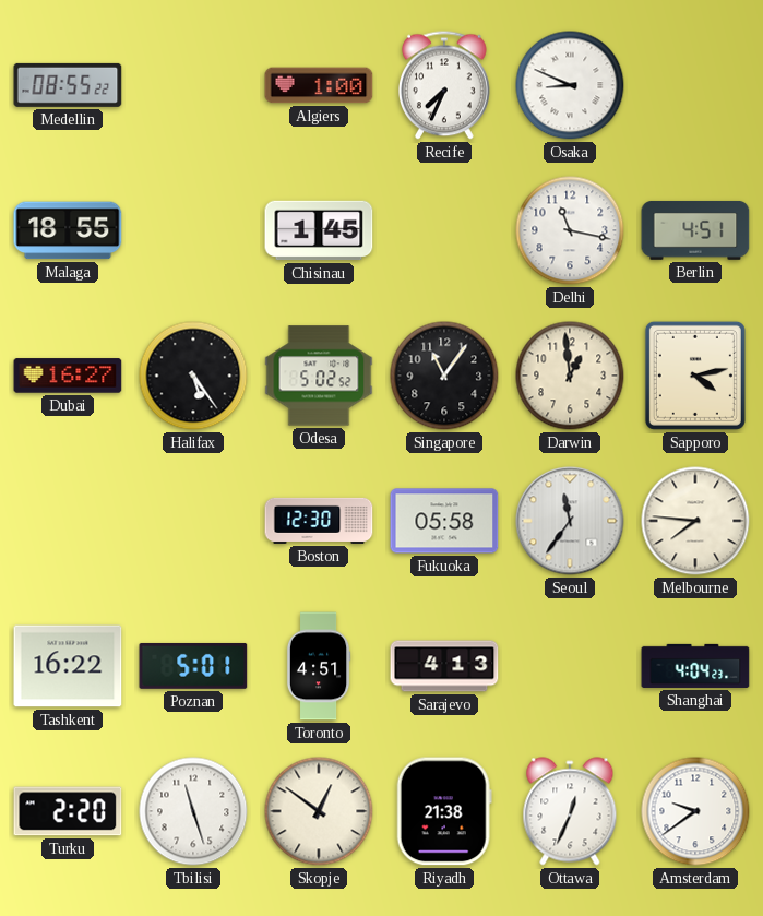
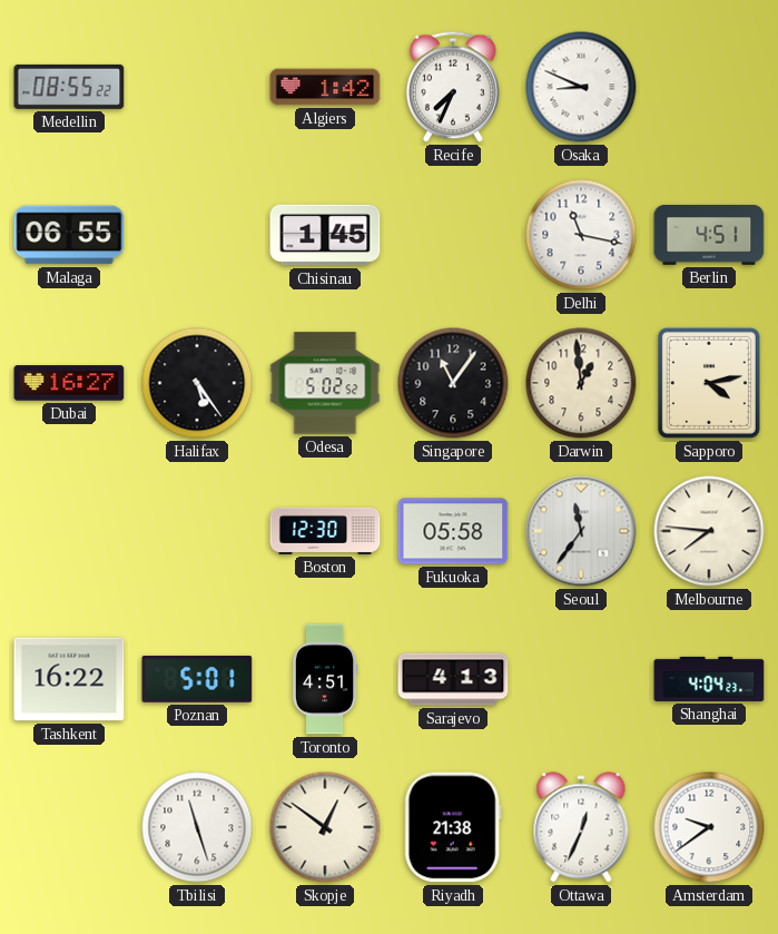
Algiers: 1:00 -> 1:42
Malaga: 18:55 -> 06:55
Turku: 2:20 -> none
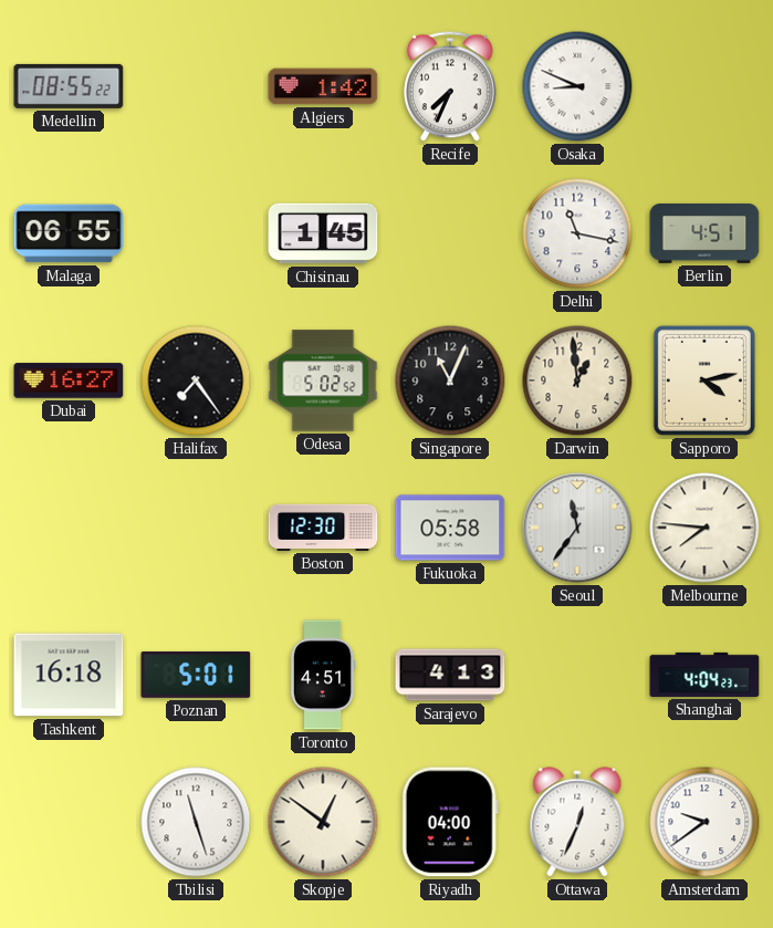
Halifax: 5:24 -> 7:24
Singapore: 11:06 -> 11:04
Tashkent: 16:22 -> 16:18
Riyadh: 21:38 -> 04:00
